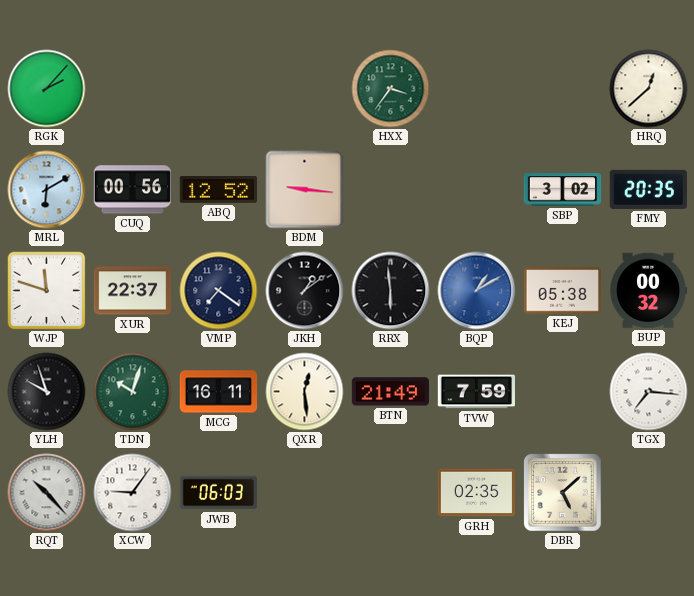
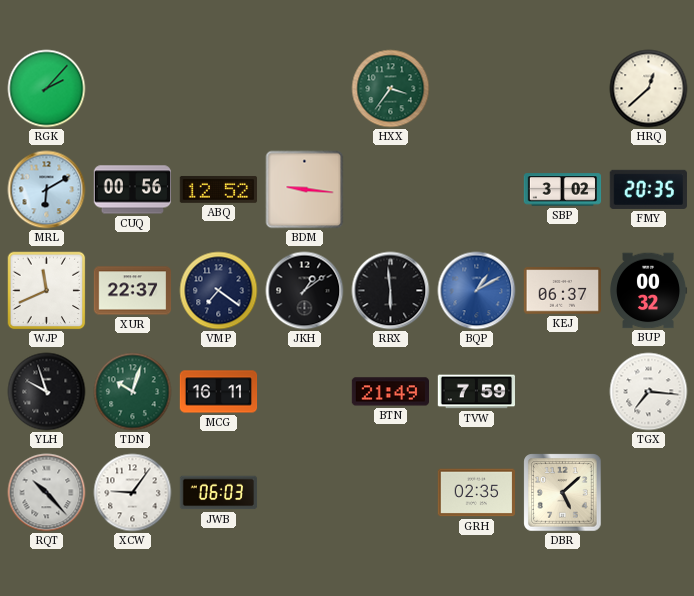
WJP: 11:48 -> 11:41
KEJ: 05:38 -> 06:37
QXR: 12:29 -> none
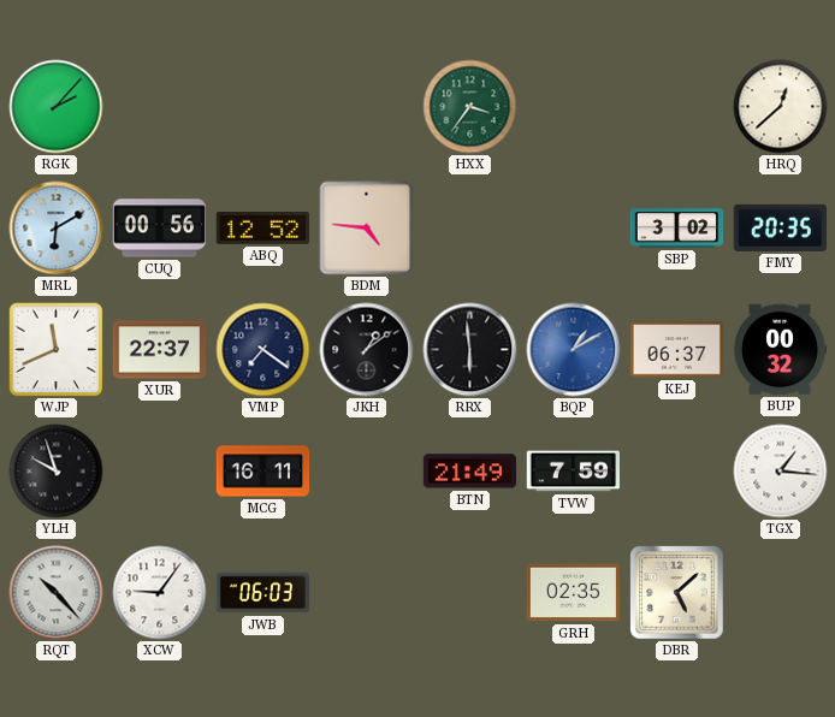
BDM: 9:16 -> 4:46
TDN: 10:03 -> none
TGX: 7:16 -> 1:16
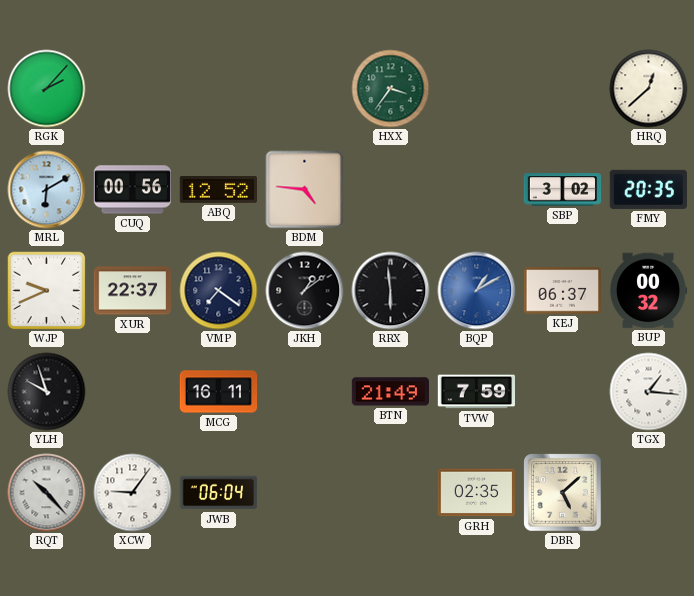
WJP: 11:41 -> 9:41
JWB: 06:03 -> 06:04
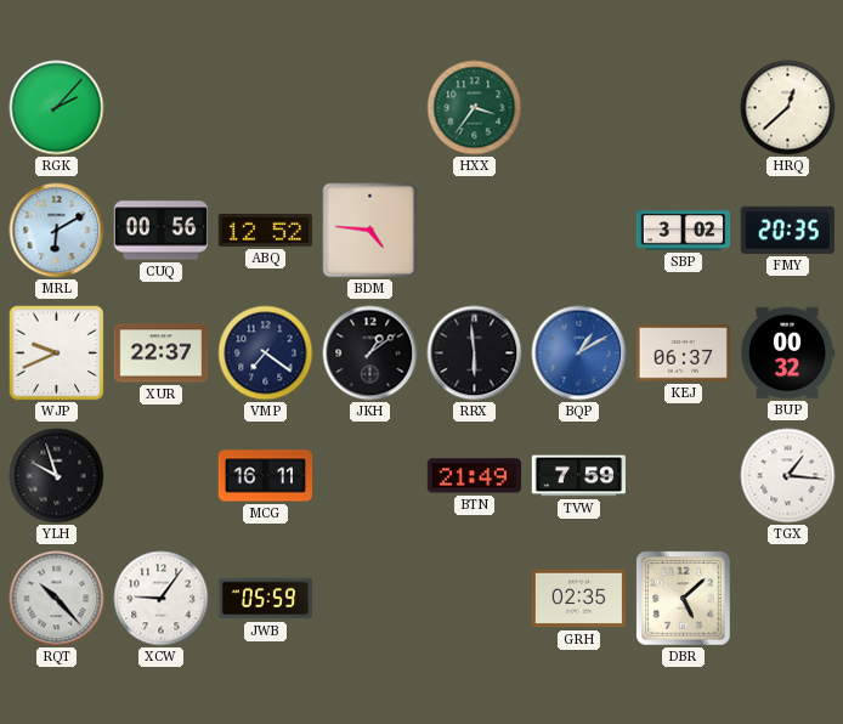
JWB: 06:04 -> 05:59
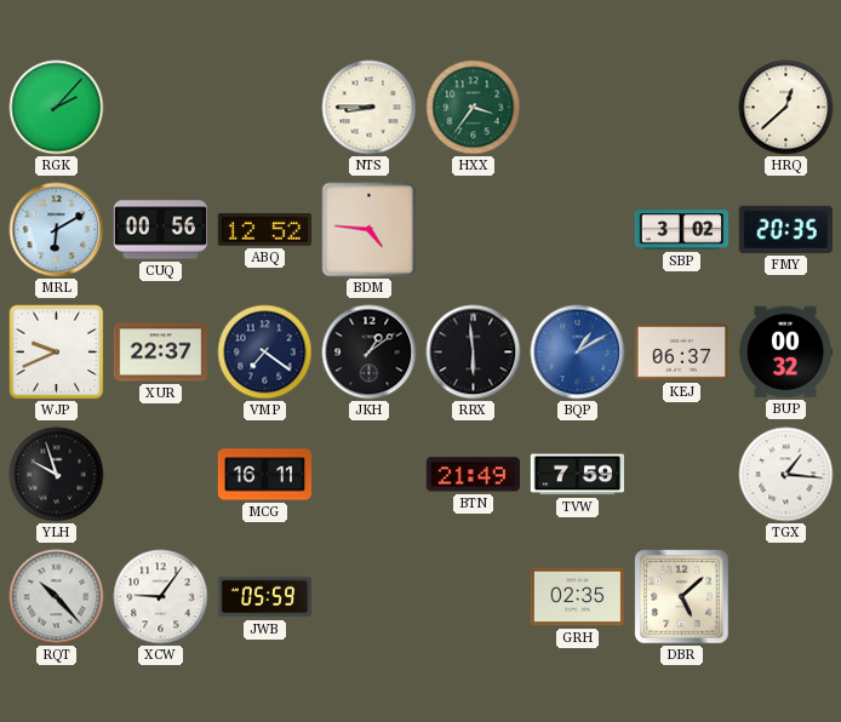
NTS: none -> 8:45
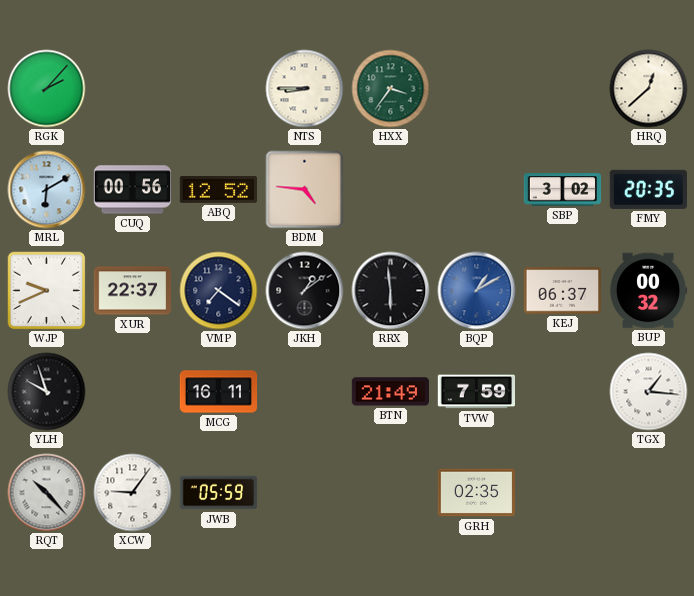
DBR: 5:08 -> none
